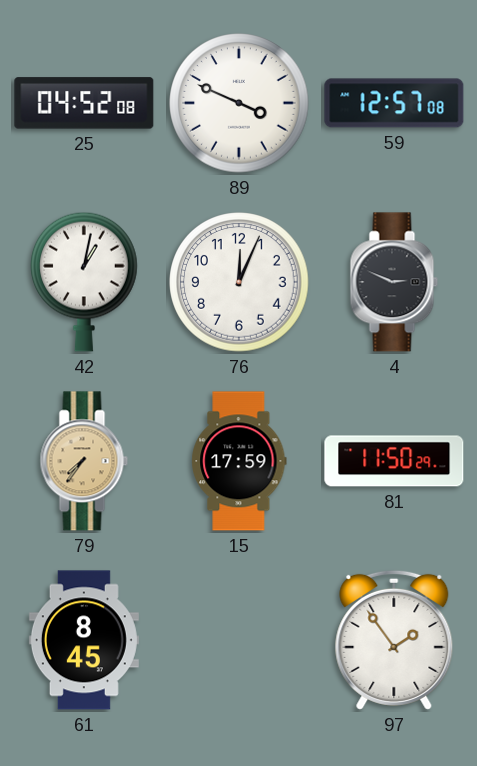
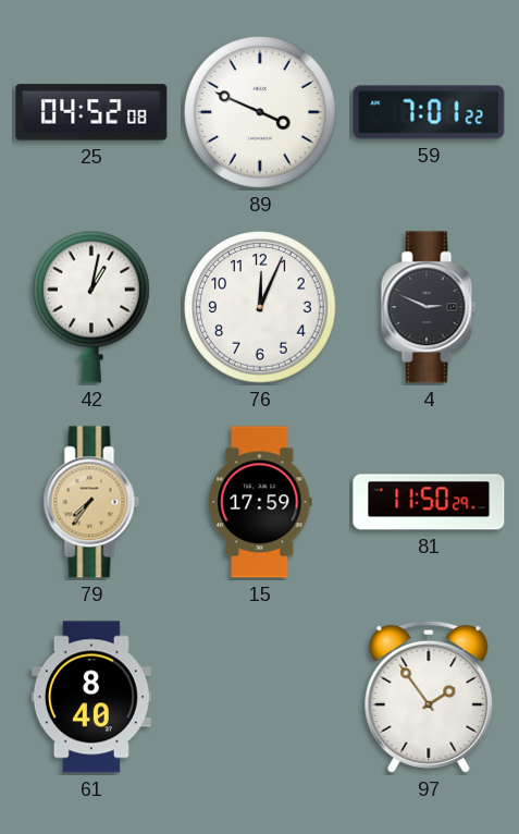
59: 12:57 -> 7:01
61: 8:45 -> 8:40
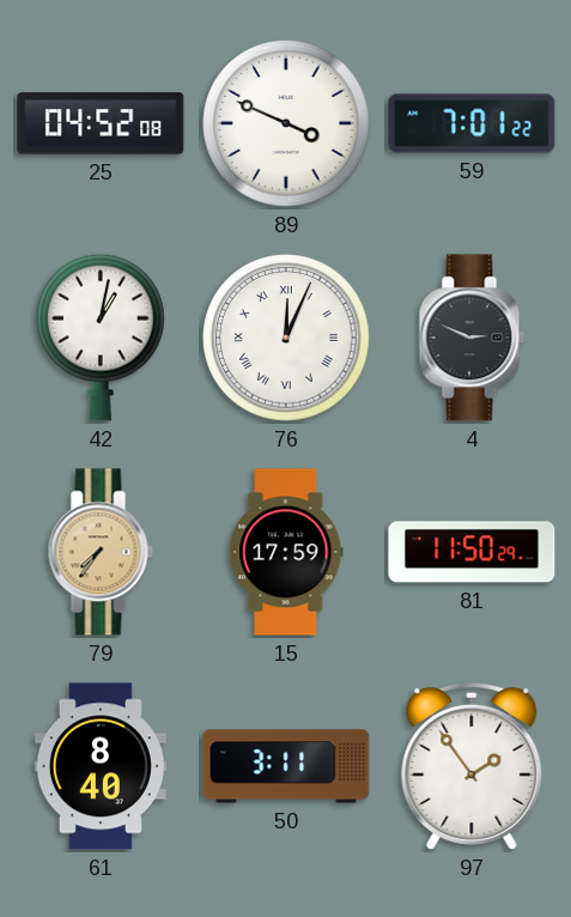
76 numerals: Arabic -> Roman
50: none -> 3:11
